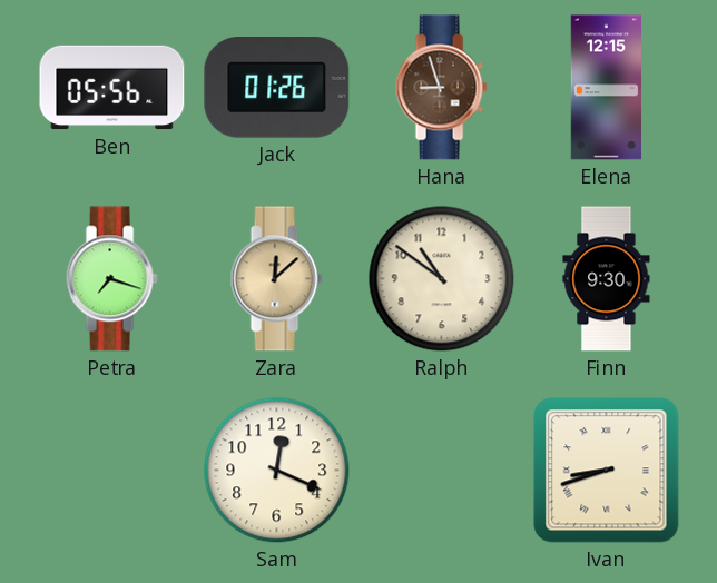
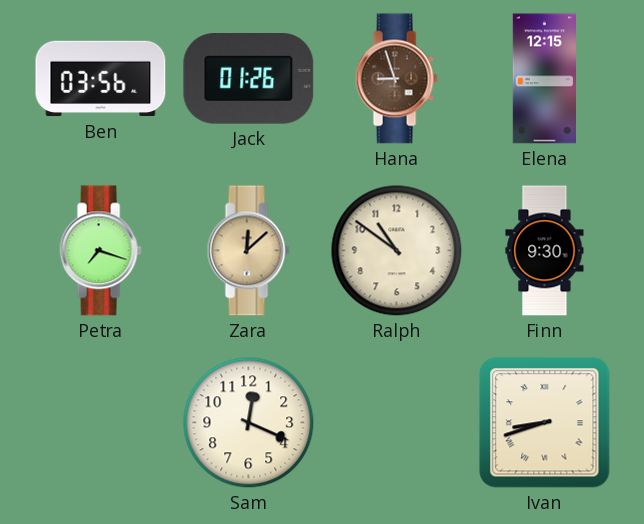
Ben: 05:56 -> 03:56
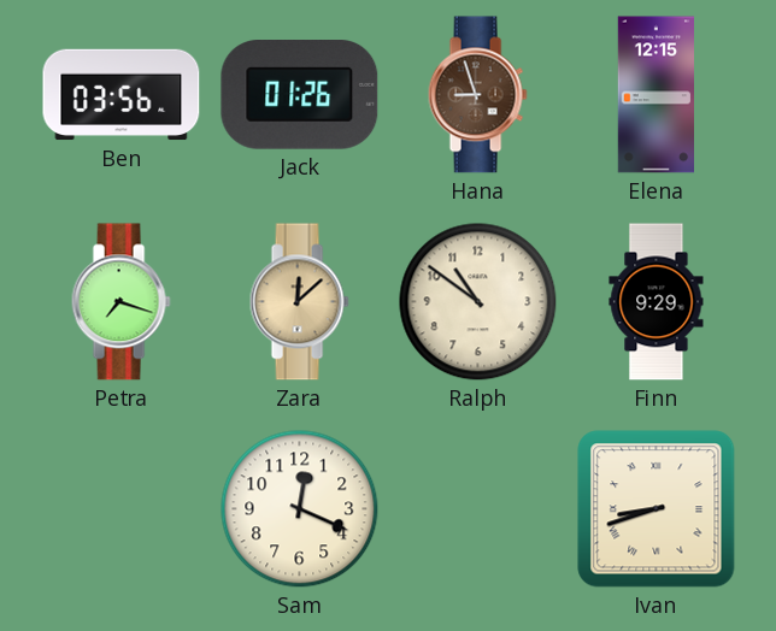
Finn: 9:30 -> 9:29
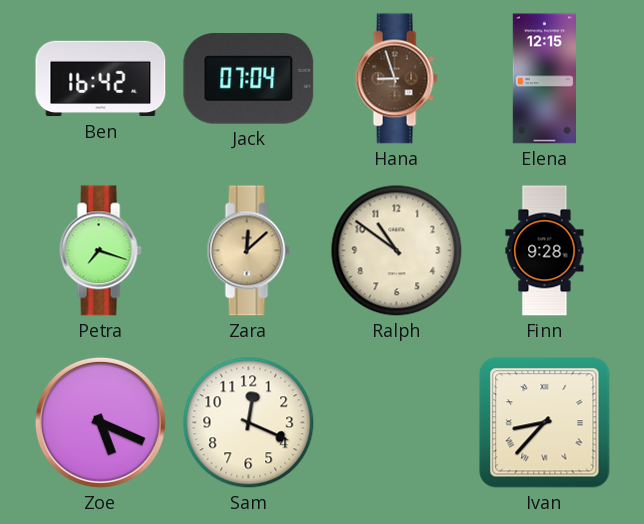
Ben: 03:56 -> 16:42
Jack: 01:26 -> 07:04
Finn: 9:29 -> 9:28
Zoe: none -> 5:19
Ivan: 8:42 -> 8:37
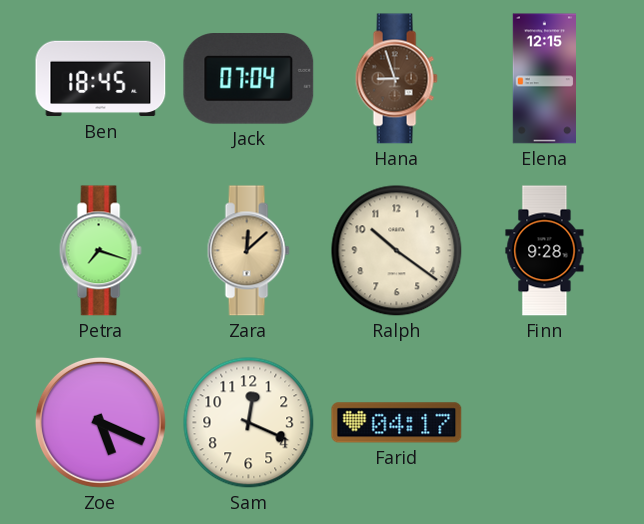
Ben: 16:42 -> 18:45
Ralph: 10:51 -> 10:21
Farid: none -> 04:17
Ivan: 8:37 -> none
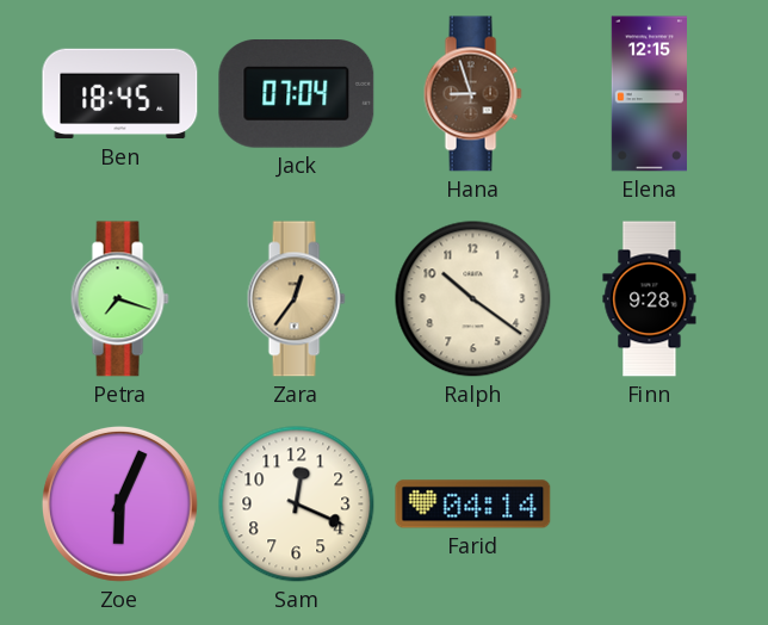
Zara: 12:08 -> 12:36
Zoe: 5:19 -> 6:04
Farid: 04:17 -> 04:14
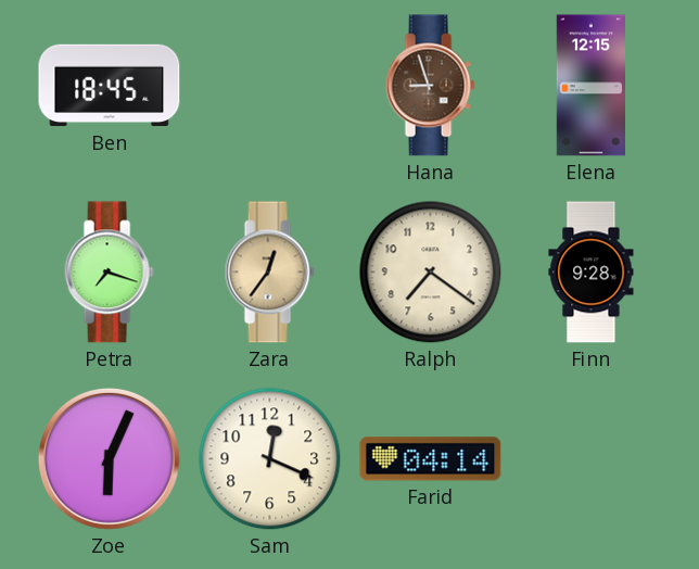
Jack: 07:04 -> none
Ralph: 10:21 -> 7:21
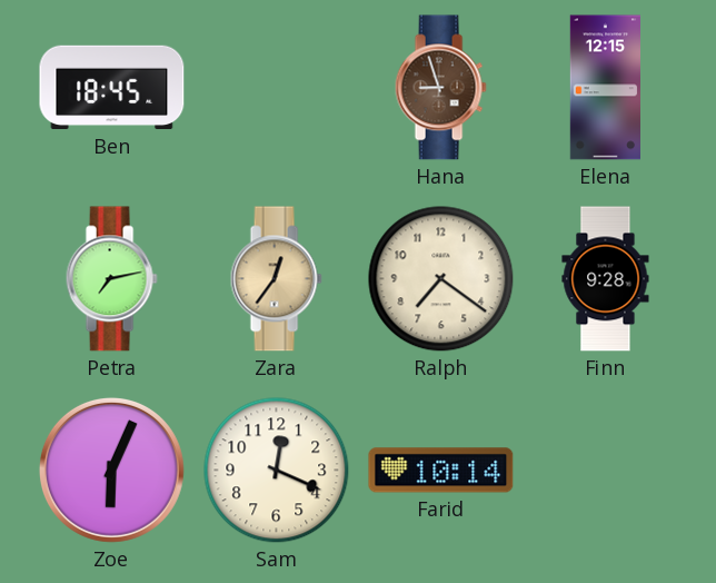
Petra: 7:18 -> 7:13
Farid: 04:14 -> 10:14
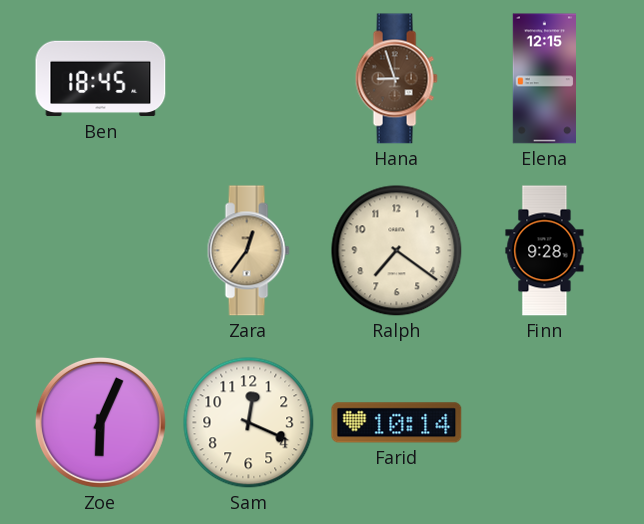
Petra: 7:13 -> none
